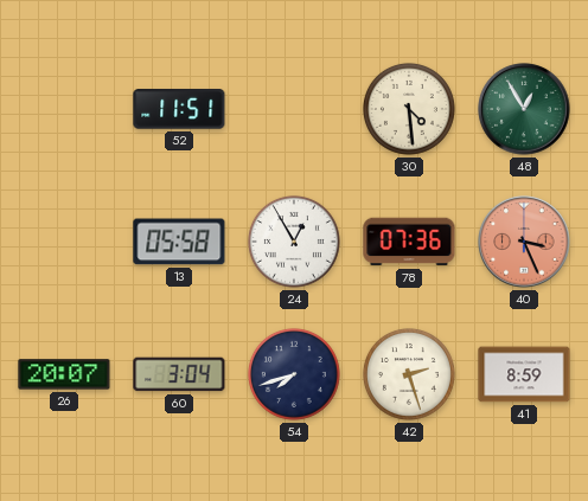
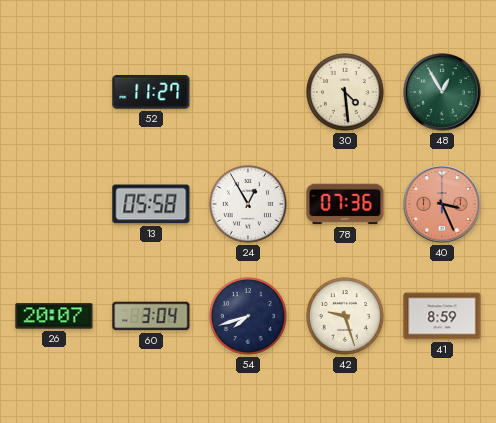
52: 11:51 -> 11:27
42: 2:27 -> 9:27
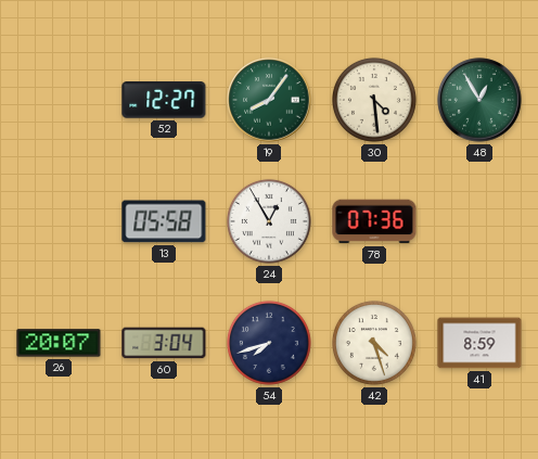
52: 11:27 -> 12:27
19: none -> 8:06
40: 3:26 -> none
42: 9:27 -> 4:27
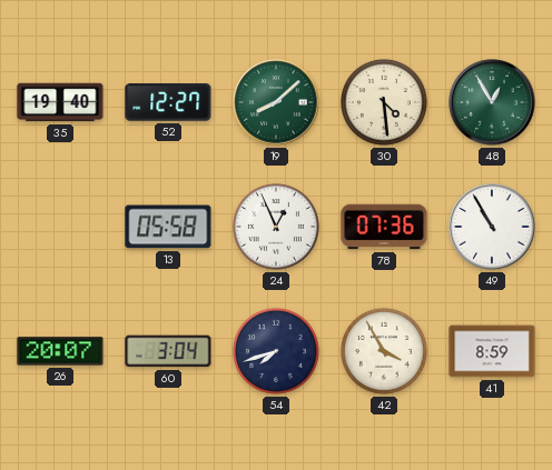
35: none -> 19:40
19: 8:06 -> 8:08
24: 12:55 -> 12:56
49: none -> 10:55
42: 4:27 -> 3:55
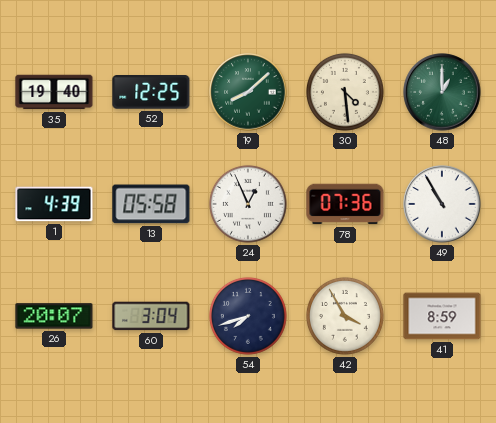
52: 12:27 -> 12:25
48: 12:55 -> 1:00
1: none -> 4:39
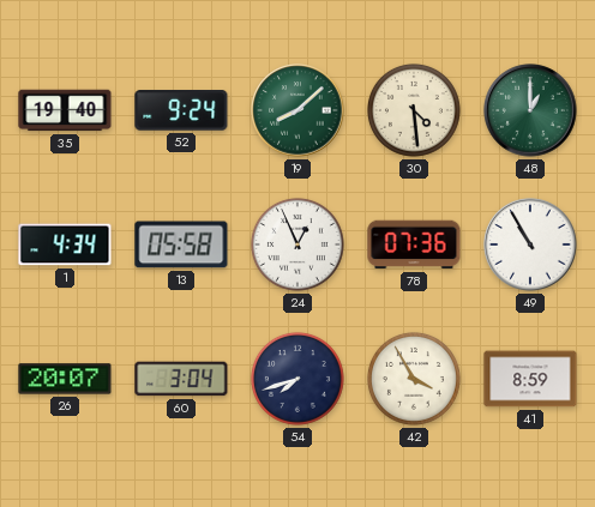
52: 12:25 -> 9:24
1: 4:39 -> 4:34
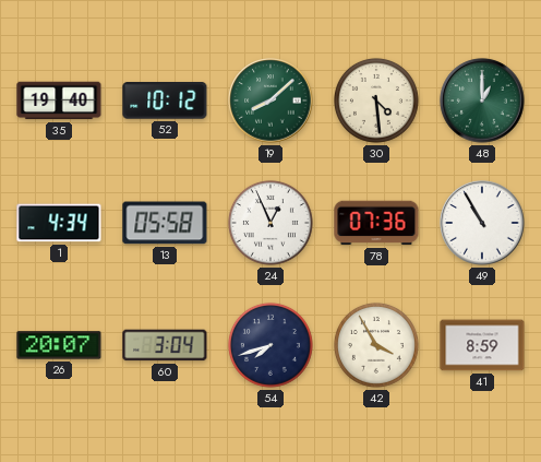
52: 9:24 -> 10:12
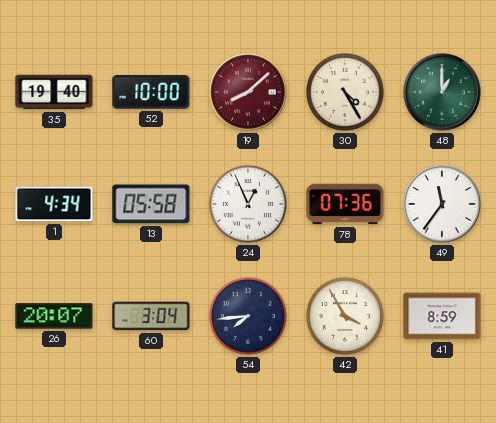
52: 10:12 -> 10:00
19 dial: green -> burgundy
30: 4:29 -> 4:25
49: 10:55 -> 11:36
54: 7:42 -> 7:44
